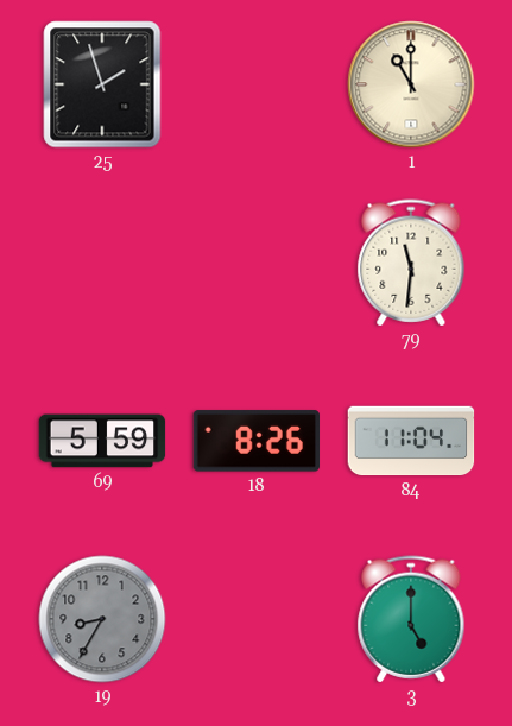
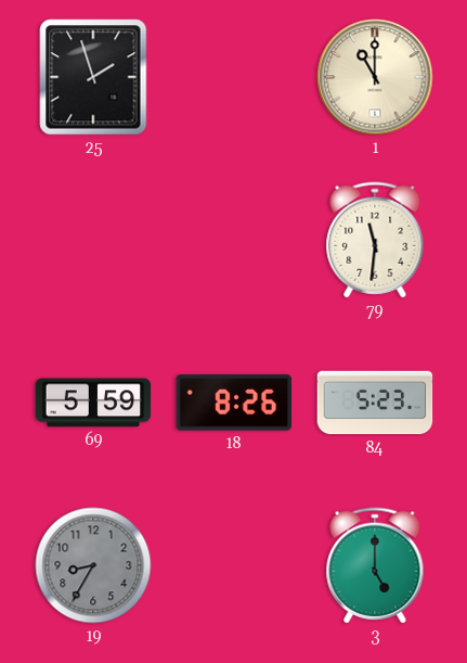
84: 11:04 -> 5:23
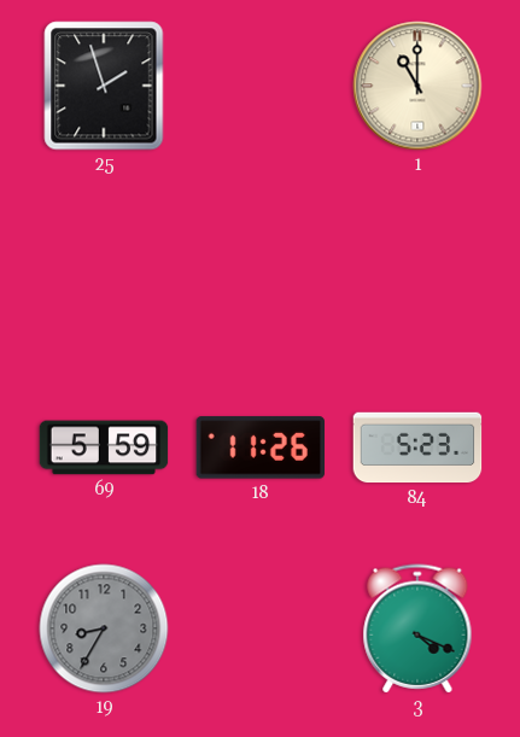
79: 11:31 -> none
18: 8:26 -> 11:26
3: 5:00 -> 4:19
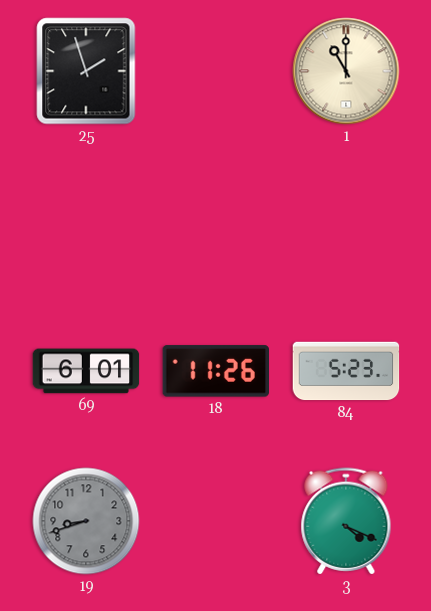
69: 5:59 -> 6:01
19: 8:35 -> 8:42
